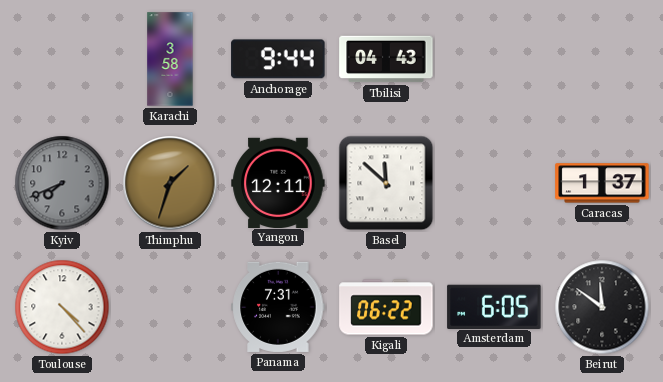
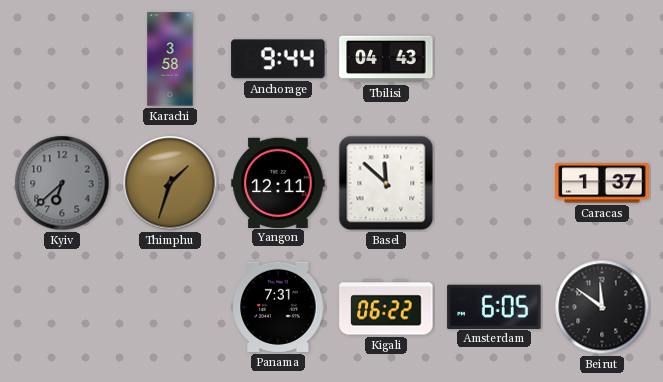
Kyiv: 7:41 -> 6:38
Toulouse: 4:23 -> none
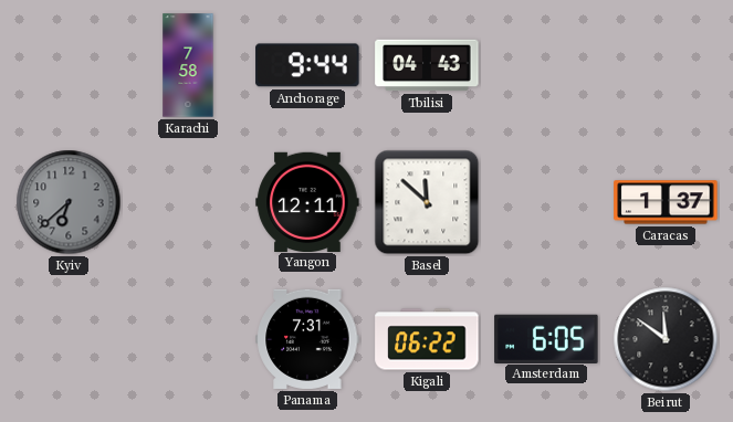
Karachi: 3:58 -> 7:58
Thimphu: 1:33 -> none
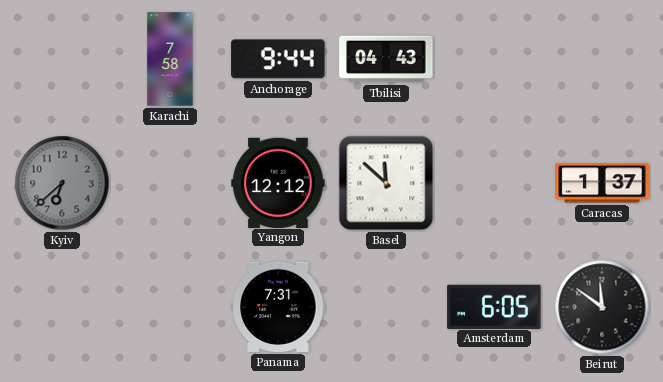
Yangon: 12:11 -> 12:12
Kigali: 06:22 -> none
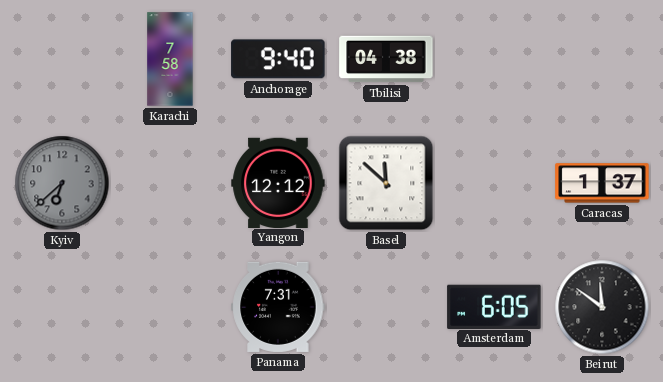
Anchorage: 9:44 -> 9:40
Tbilisi: 04:43 -> 04:38
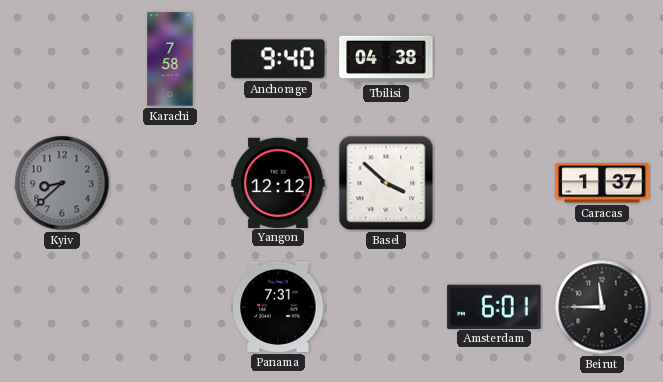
Kyiv: 6:38 -> 8:38
Basel: 11:52 -> 3:52
Amsterdam: 6:05 -> 6:01
Beirut: 11:51 -> 11:45
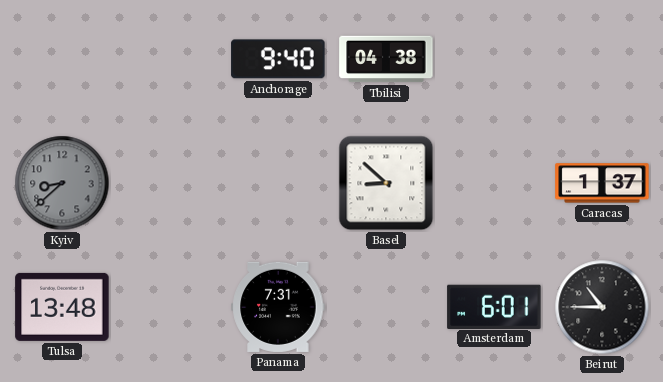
Karachi: 7:58 -> none
Yangon: 12:12 -> none
Basel: 3:52 -> 8:52
Tulsa: none -> 13:48
Beirut: 11:45 -> 10:45
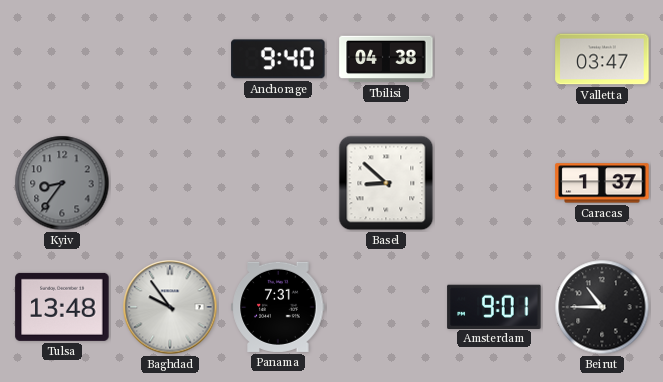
Valletta: none -> 03:47
Kyiv: 8:38 -> 8:36
Baghdad: none -> 9:54
Amsterdam: 6:01 -> 9:01
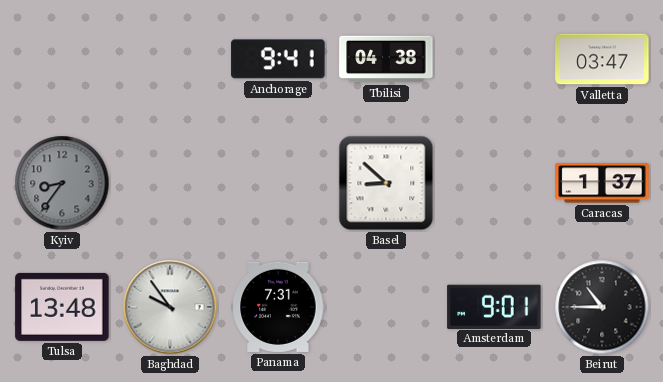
Anchorage: 9:40 -> 9:41
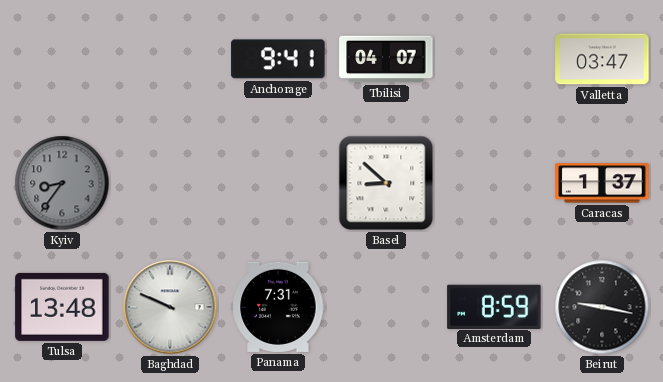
Tbilisi: 04:38 -> 04:07
Baghdad: 9:54 -> 9:49
Amsterdam: 9:01 -> 8:59
Beirut: 10:45 -> 9:17
